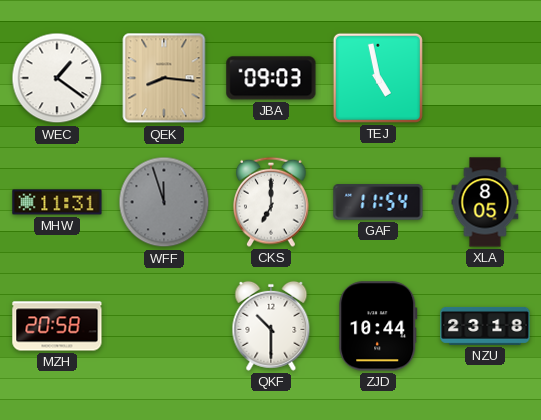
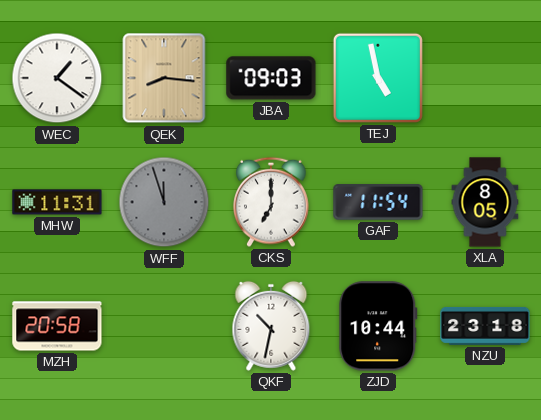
QKF: 10:30 -> 10:32
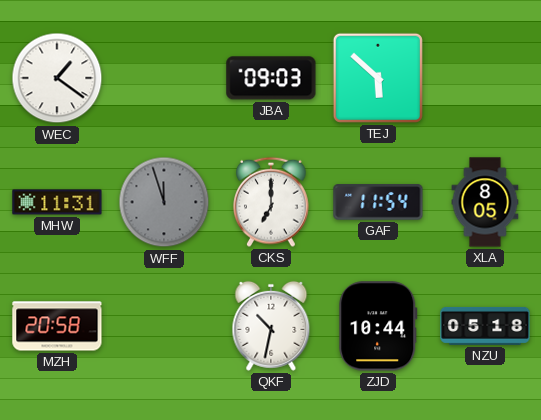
QEK: 8:16 -> none
TEJ: 4:58 -> 5:52
NZU: 23:18 -> 05:18
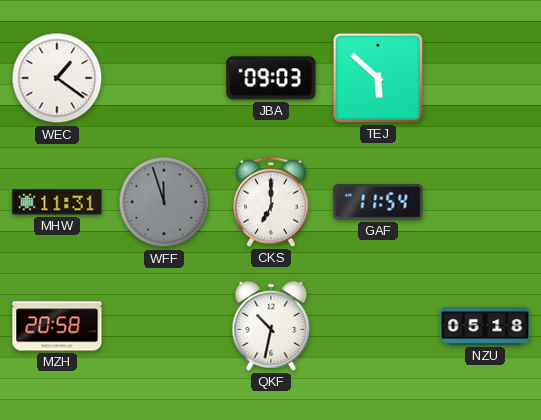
XLA: 8:05 -> none
ZJD: 10:44 -> none
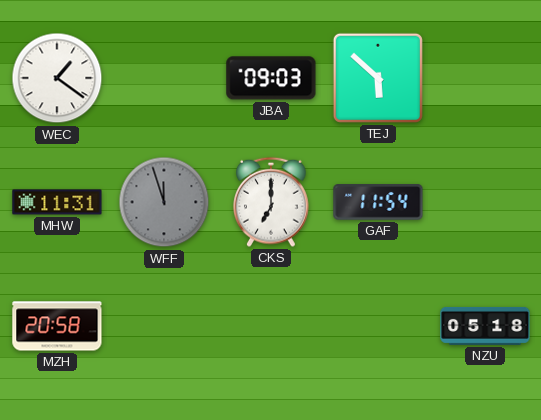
QKF: 10:32 -> none
